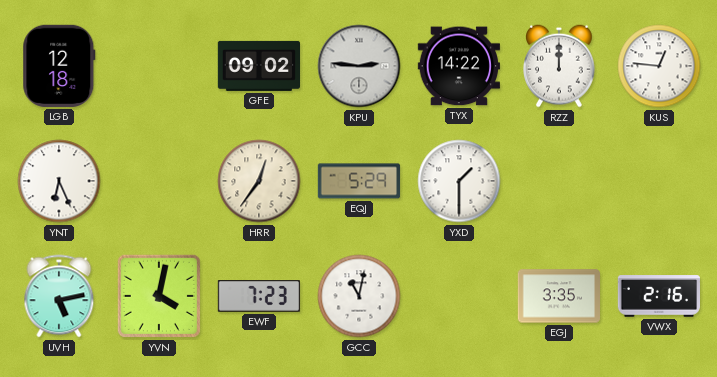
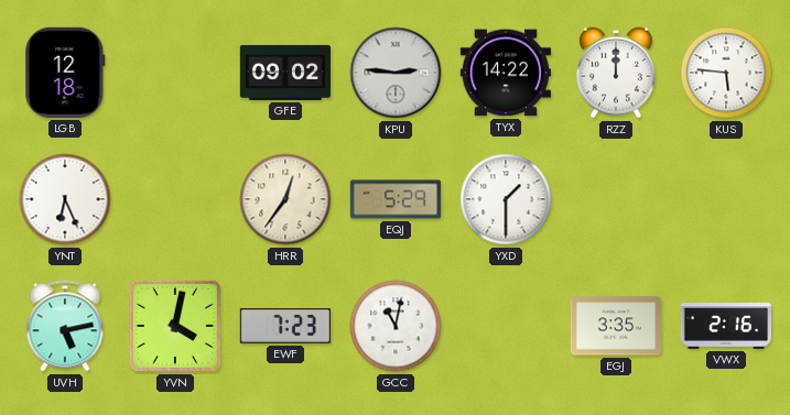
KUS: 12:46 -> 5:46
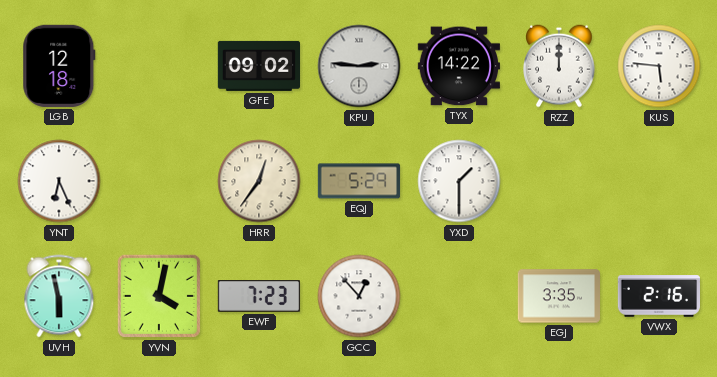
UVH: 5:13 -> 5:58
GCC: 11:02 -> 12:53
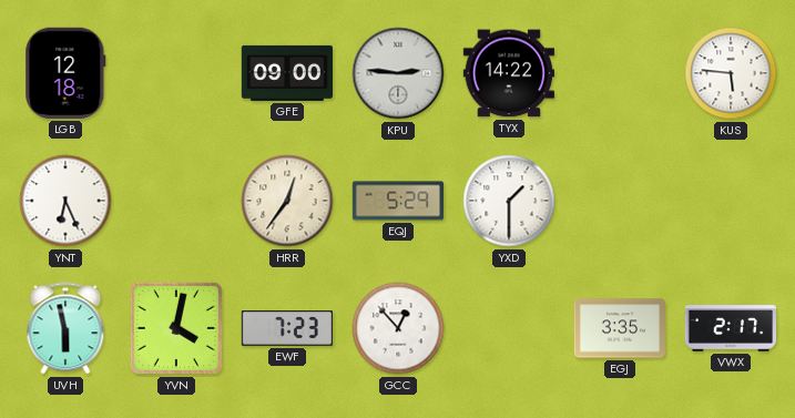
GFE: 09:02 -> 09:00
RZZ: 12:00 -> none
VWX: 2:16 -> 2:17
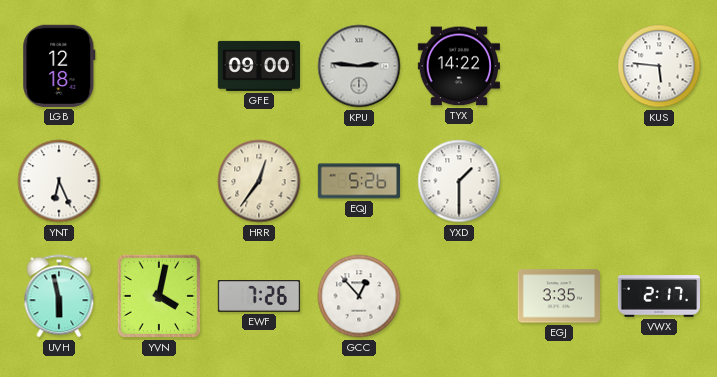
EQJ: 5:29 -> 5:26
EWF: 7:23 -> 7:26
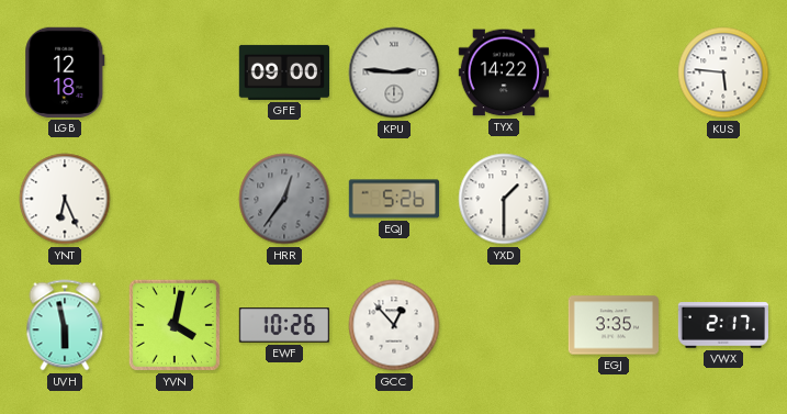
HRR dial: cream -> grey
EWF: 7:26 -> 10:26
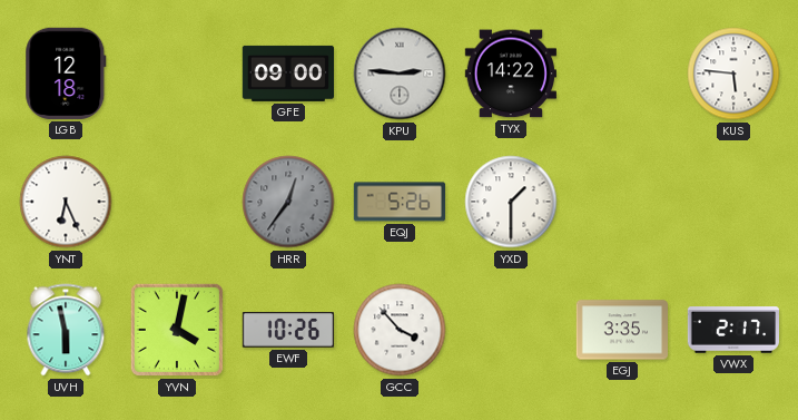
GCC: 12:53 -> 3:53
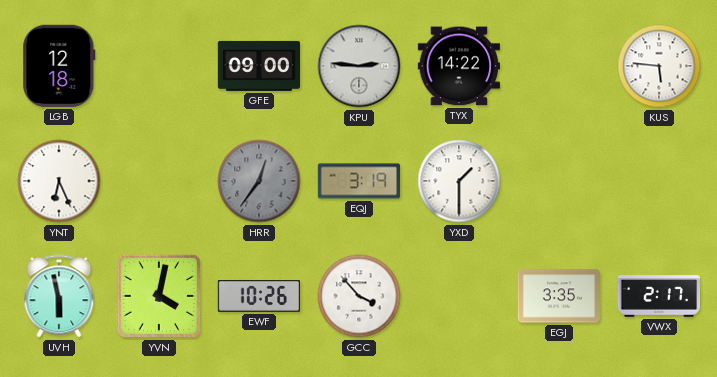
EQJ: 5:26 -> 3:19
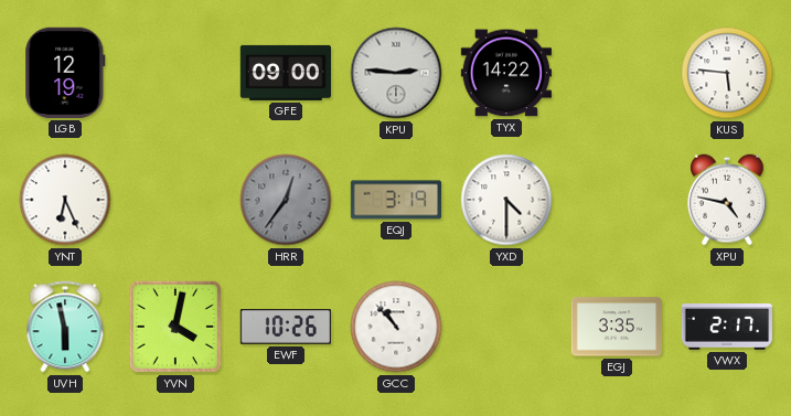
LGB: 12:18 -> 12:19
YXD: 1:30 -> 4:30
XPU: none -> 4:47
GCC: 3:53 -> 10:53
